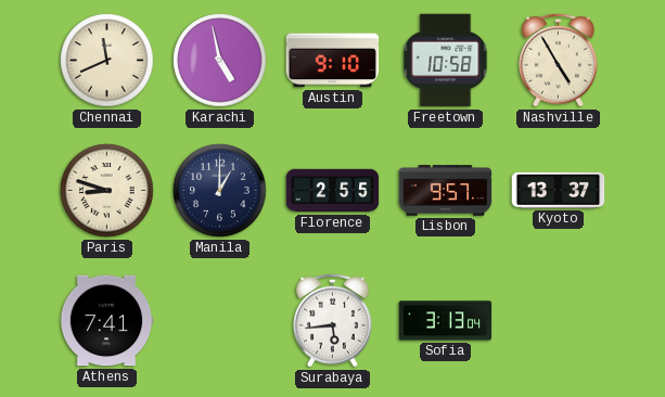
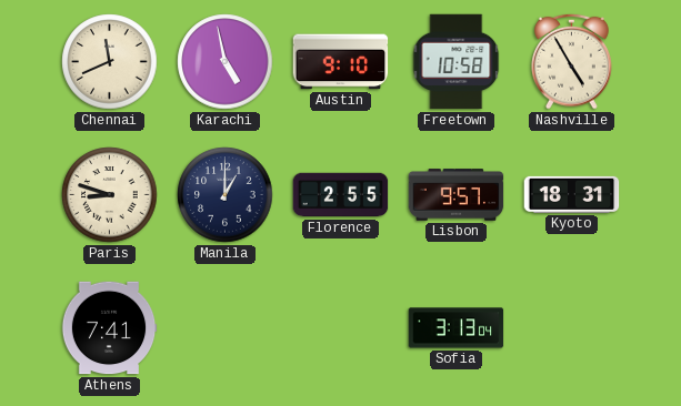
Kyoto: 13:37 -> 18:31
Surabaya: 5:44 -> none
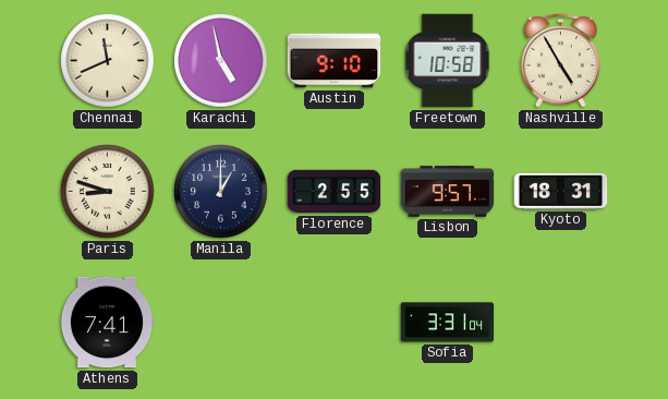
Sofia: 3:13 -> 3:31
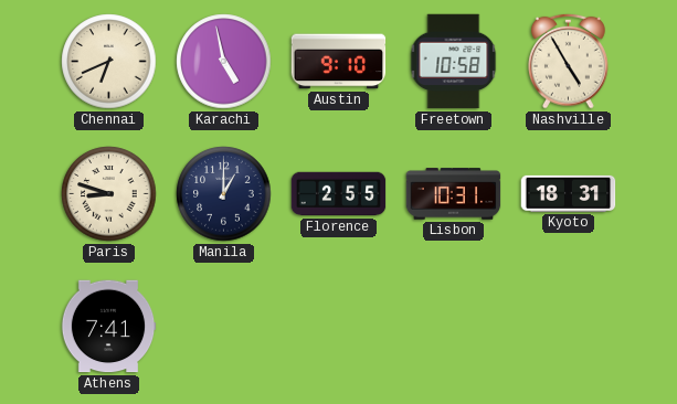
Chennai: 11:41 -> 6:41
Lisbon: 9:57 -> 10:31
Sofia: 3:31 -> none
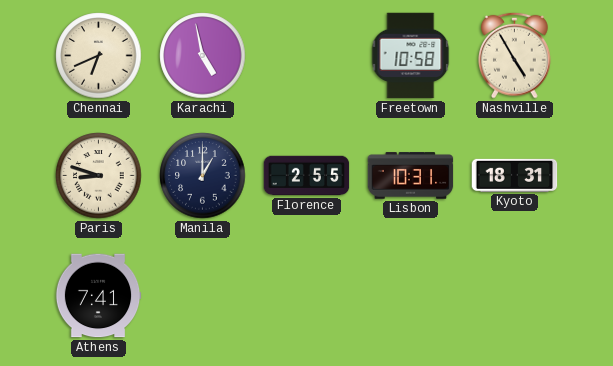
Austin: 9:10 -> none
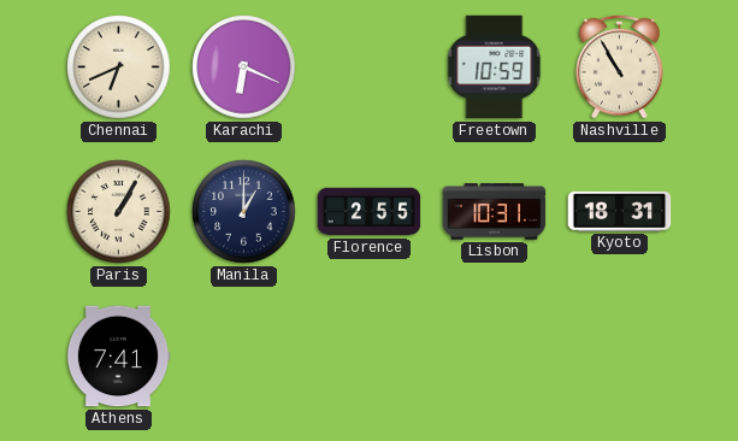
Karachi: 4:58 -> 6:19
Freetown: 10:58 -> 10:59
Nashville: 4:55 -> 10:55
Paris: 8:48 -> 1:05
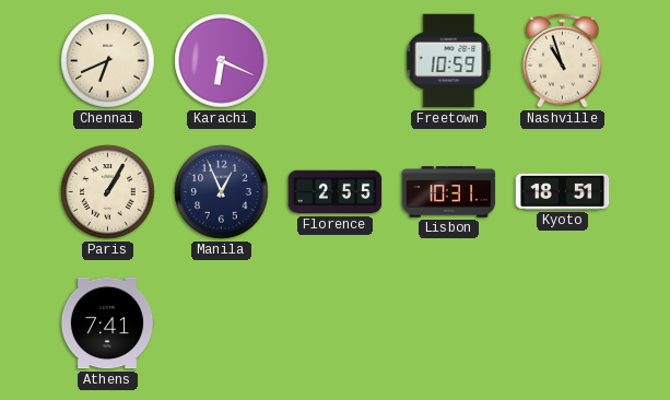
Nashville: 10:55 -> 10:57
Manila: 1:00 -> 12:56
Kyoto: 18:31 -> 18:51
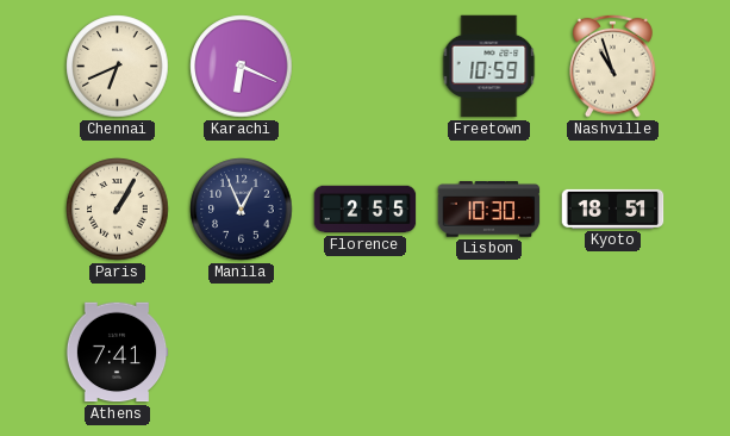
Lisbon: 10:31 -> 10:30
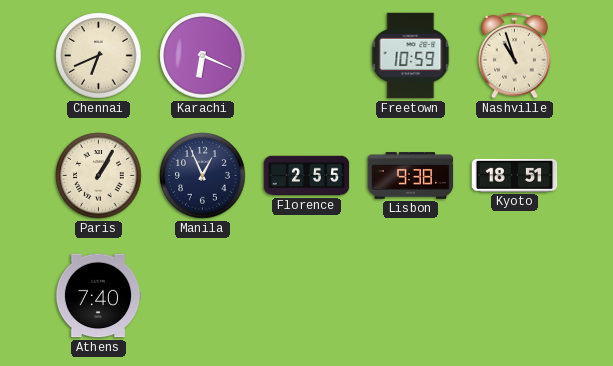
Lisbon: 10:30 -> 9:38
Athens: 7:41 -> 7:40
